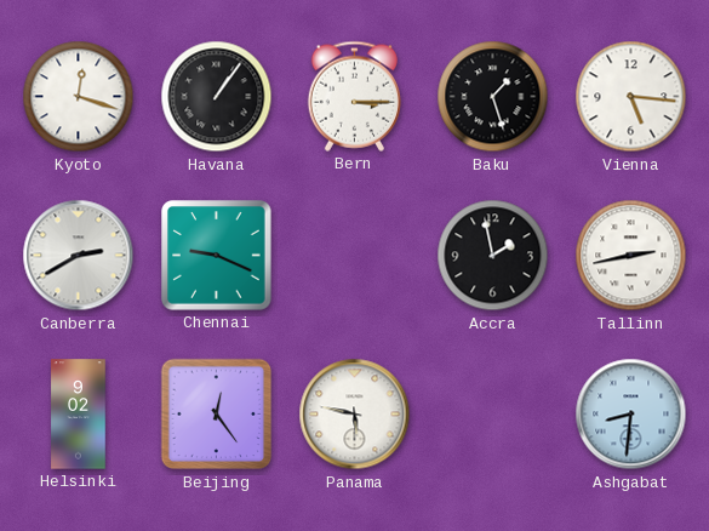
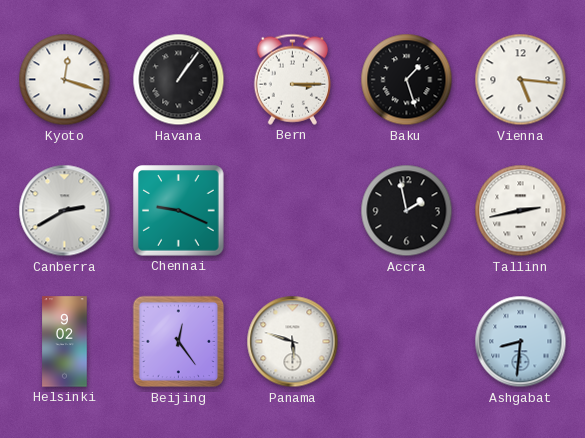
Panama: 5:47 -> 5:48
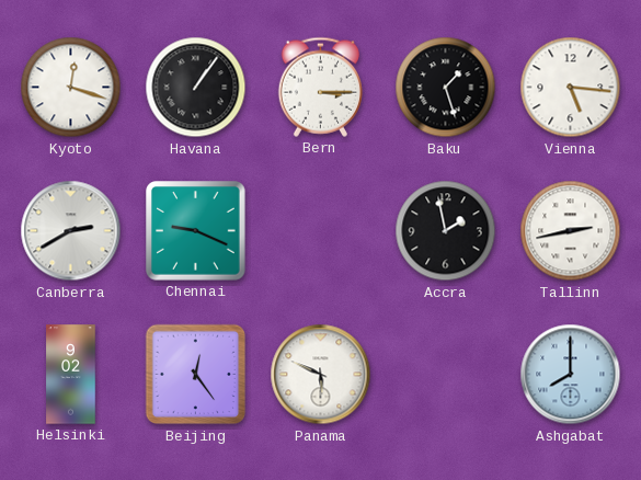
Panama: 5:48 -> 5:49
Ashgabat: 8:31 -> 8:00
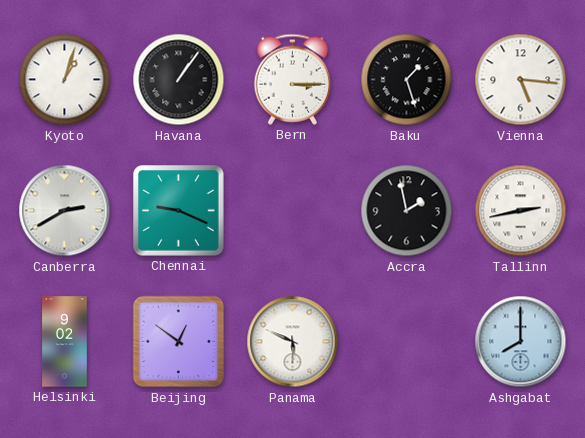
Kyoto: 12:18 -> 1:03
Beijing: 12:24 -> 12:51
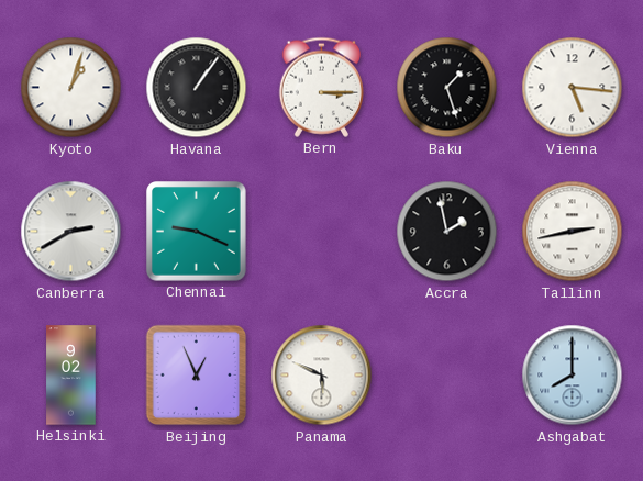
Beijing: 12:51 -> 12:56
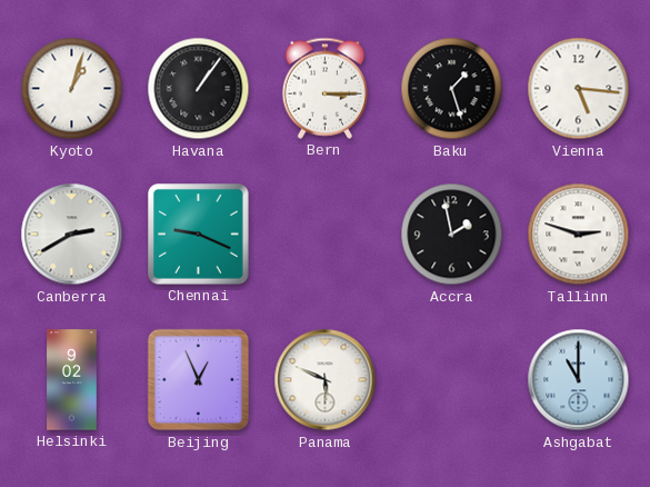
Tallinn: 2:43 -> 2:48
Ashgabat: 8:00 -> 11:00
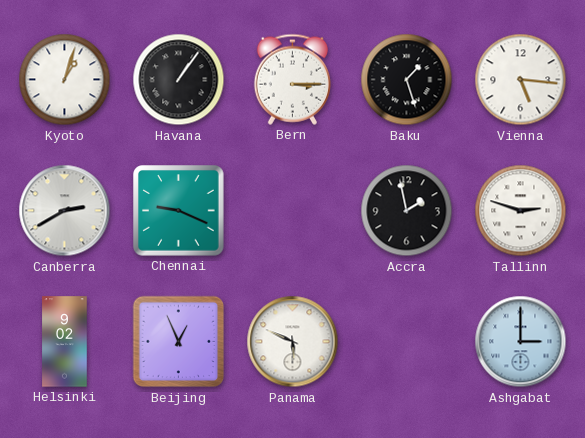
Ashgabat: 11:00 -> 3:00
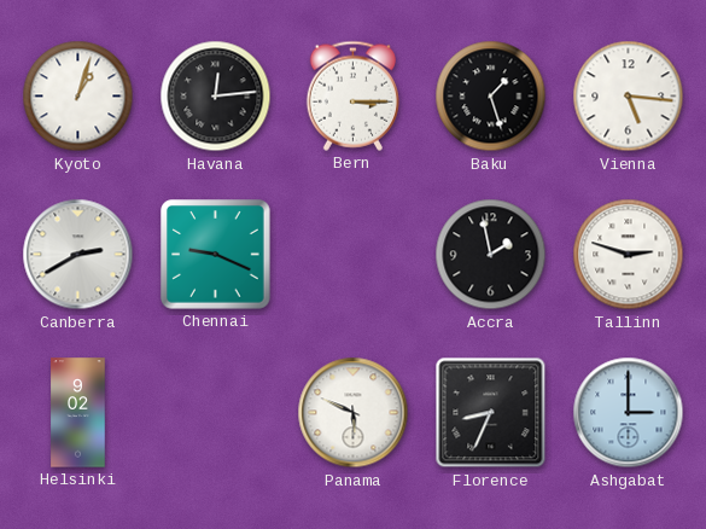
Havana: 1:06 -> 12:14
Beijing: 12:56 -> none
Florence: none -> 8:34
